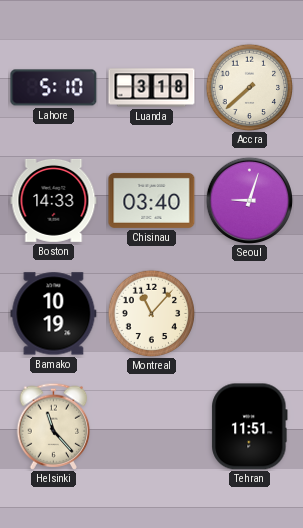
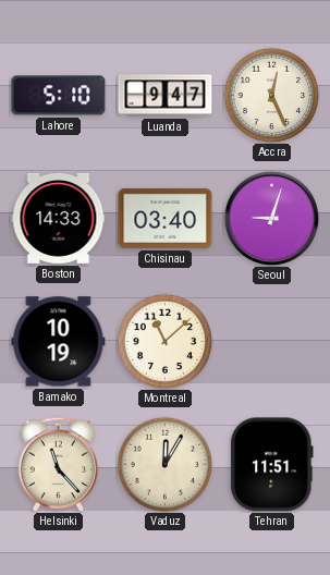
Luanda: 3:18 -> 9:47
Accra: 7:38 -> 12:26
Montreal: 11:07 -> 11:08
Vaduz: none -> 12:05
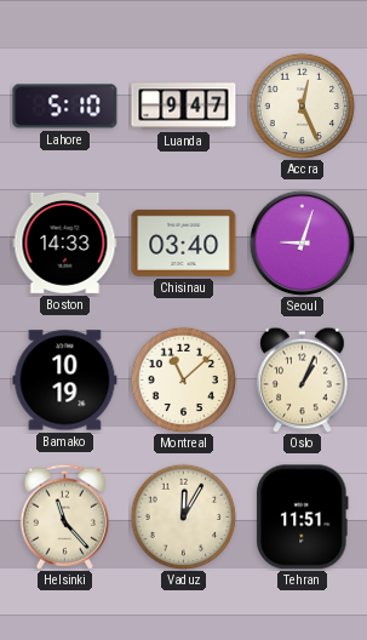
Oslo: none -> 1:04
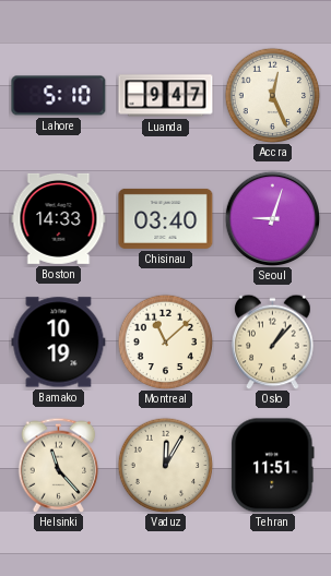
Oslo: 1:04 -> 1:07
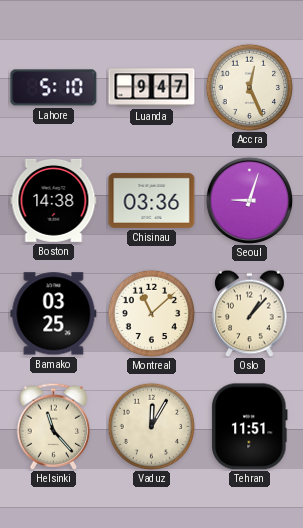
Boston: 14:33 -> 14:38
Chisinau: 03:40 -> 03:36
Bamako: 10:19 -> 03:25
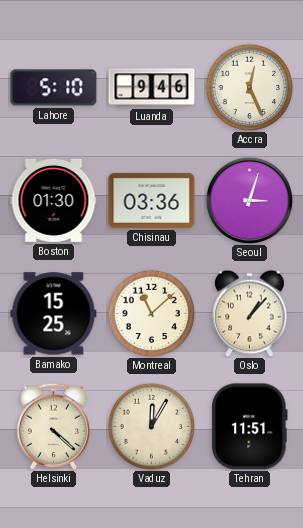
Luanda: 9:47 -> 9:46
Boston: 14:38 -> 01:30
Seoul: 9:03 -> 3:03
Bamako: 03:25 -> 15:25
Helsinki: 11:23 -> 4:22
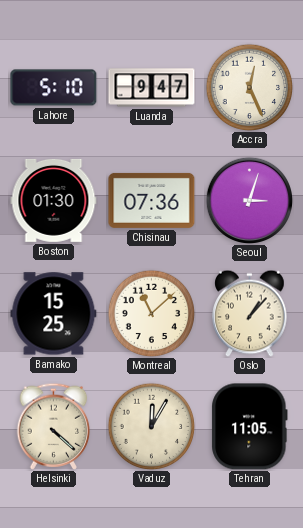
Luanda: 9:46 -> 9:47
Chisinau: 03:36 -> 07:36
Tehran: 11:51 -> 11:05
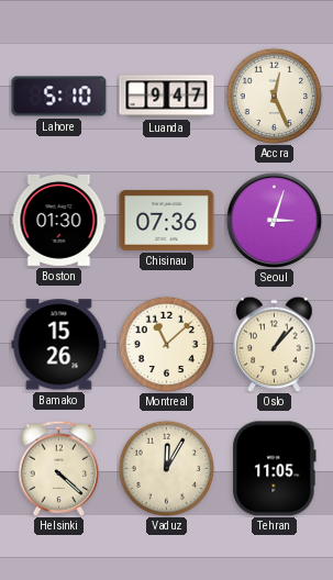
Bamako: 15:25 -> 15:26
